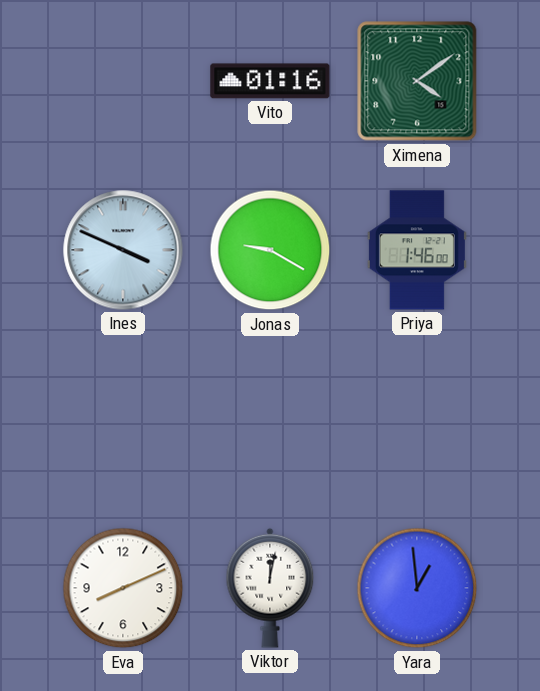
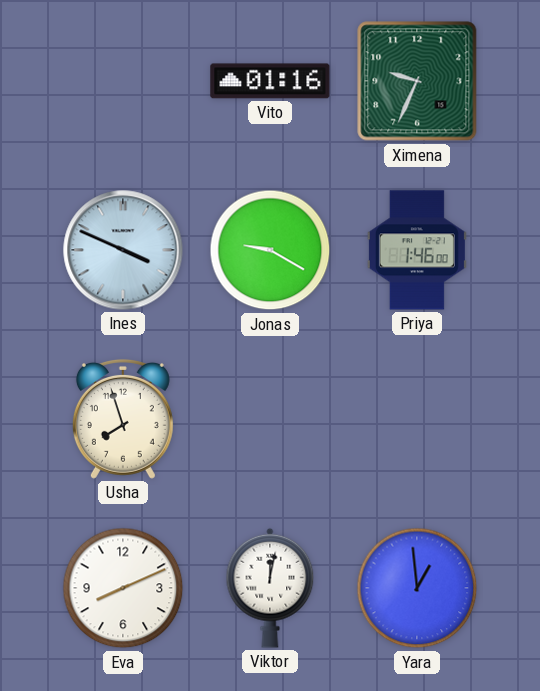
Ximena: 4:09 -> 9:34
Usha: none -> 7:57
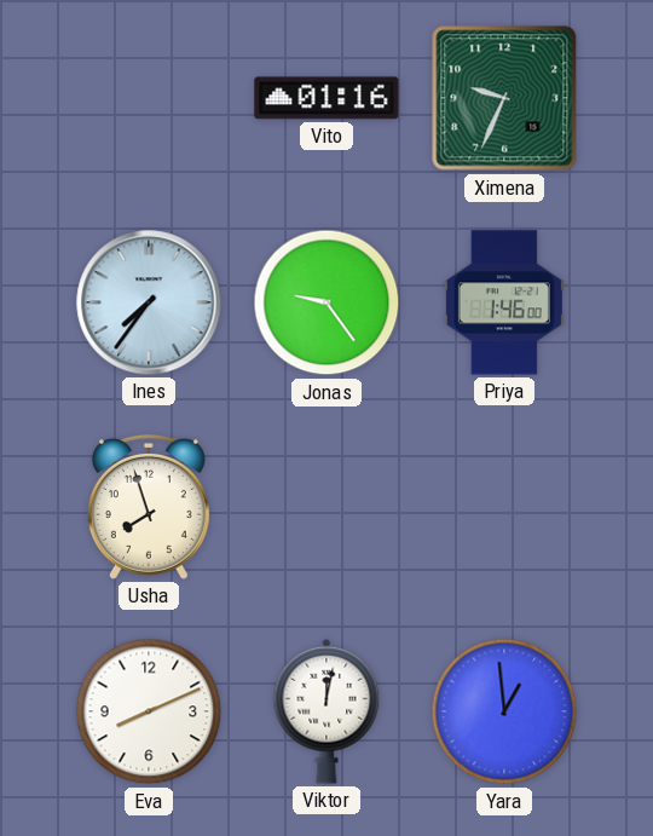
Ines: 3:49 -> 7:36
Jonas: 9:20 -> 9:24
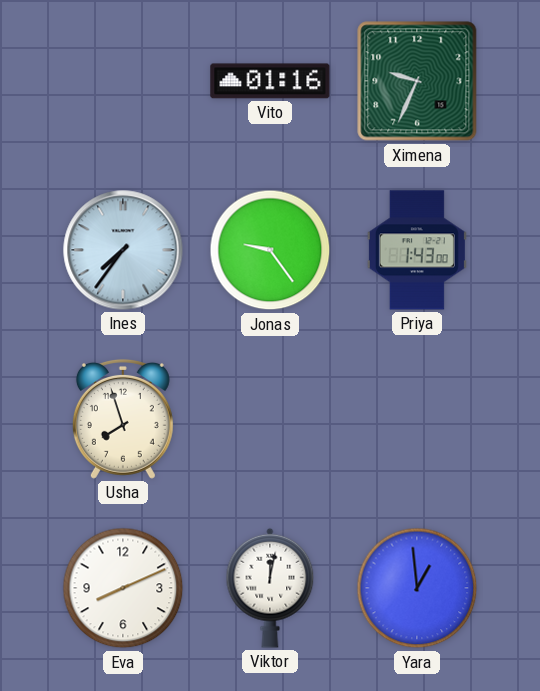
Priya: 1:46 -> 1:43
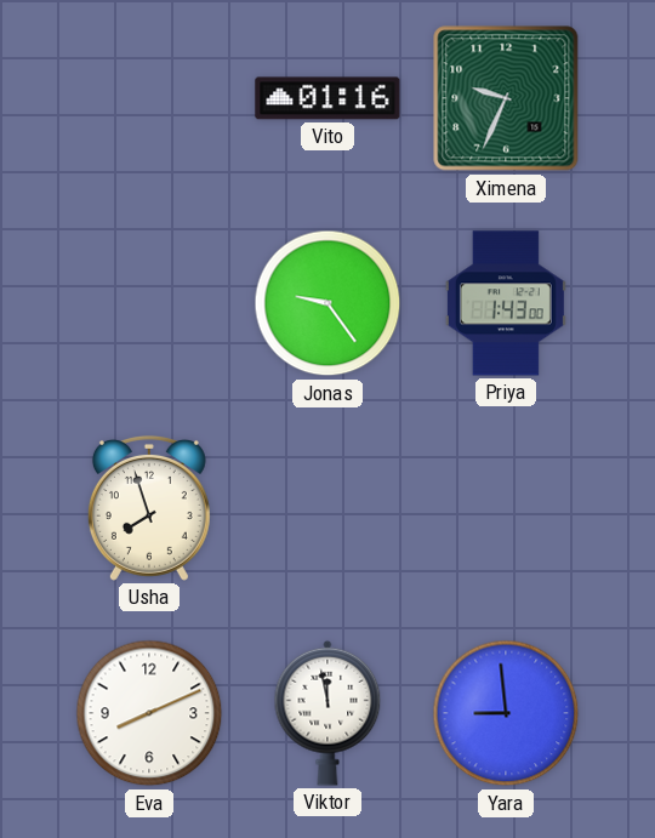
Ines: 7:36 -> none
Viktor: 12:02 -> 11:58
Yara: 12:59 -> 8:59
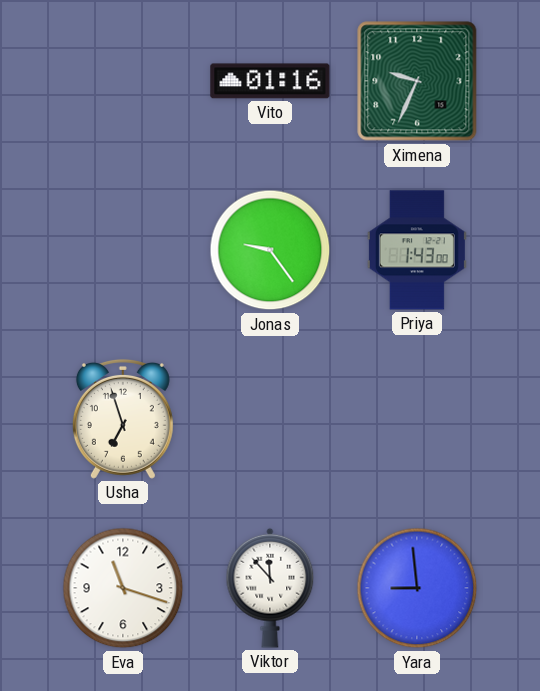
Usha: 7:57 -> 6:57
Eva: 8:11 -> 11:18
Viktor: 11:58 -> 11:53
